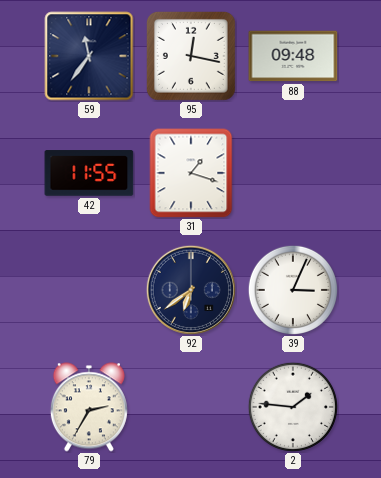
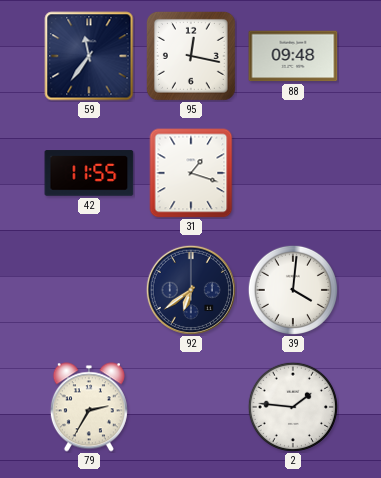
39: 3:04 -> 4:01
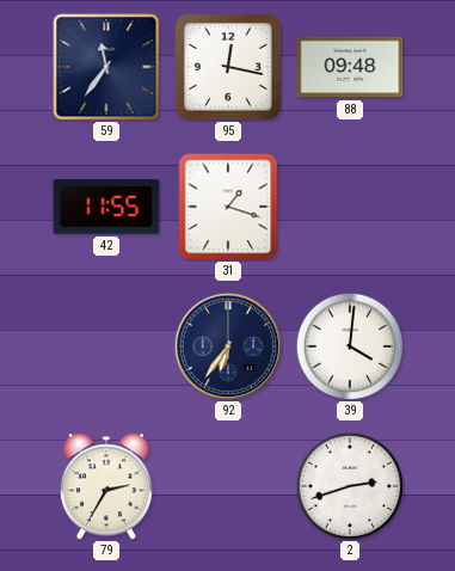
92: 6:39 -> 6:36
2: 1:46 -> 2:42
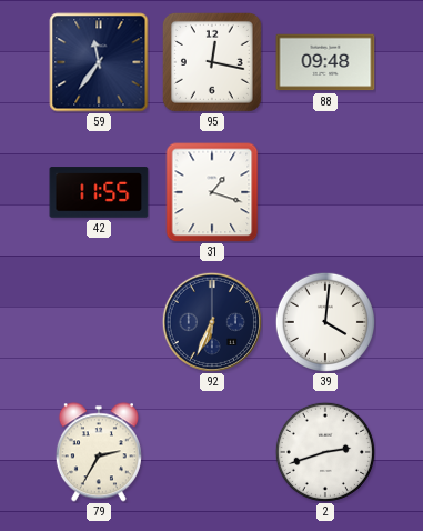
92: 6:36 -> 6:34
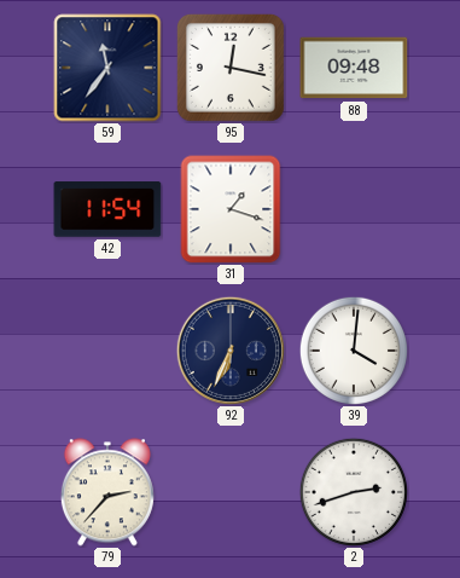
42: 11:55 -> 11:54
79: 2:35 -> 2:37
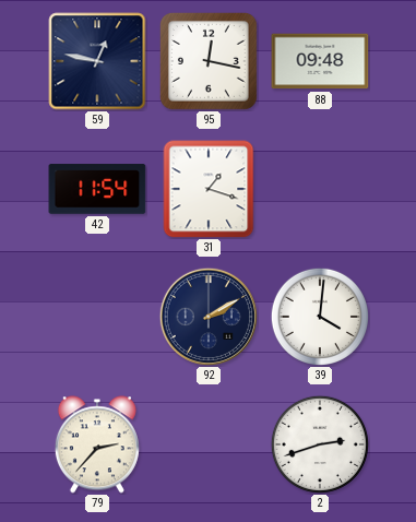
59: 11:36 -> 12:47
92: 6:34 -> 2:10
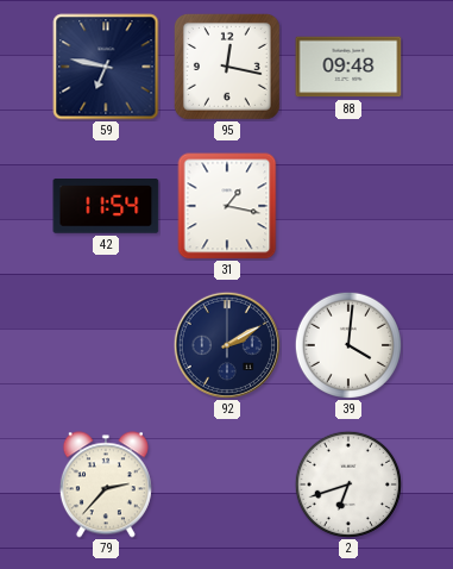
59: 12:47 -> 6:47
31: 1:18 -> 1:17
2: 2:42 -> 6:42
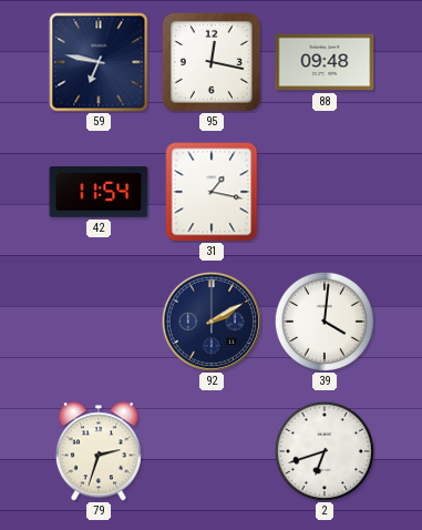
79: 2:37 -> 2:33
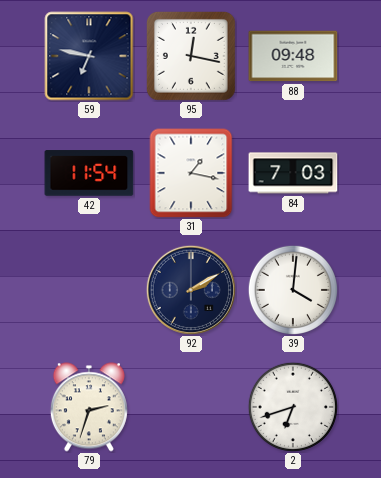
84: none -> 7:03
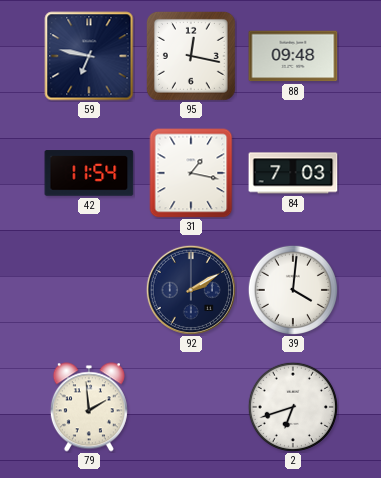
79: 2:33 -> 1:59
